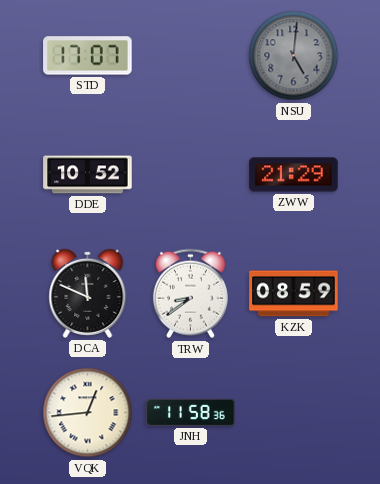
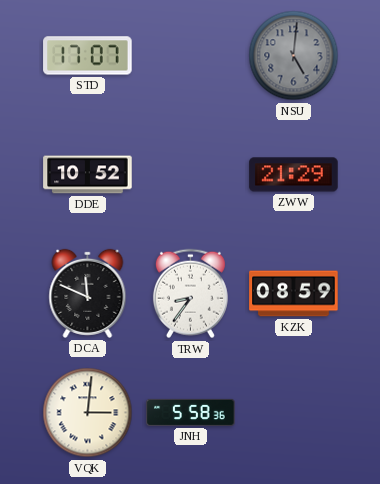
TRW: 8:39 -> 8:36
VQK: 12:44 -> 3:01
JNH: 11:58 -> 5:58
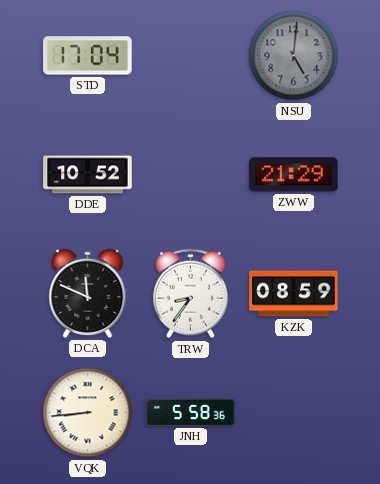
STD: 17:07 -> 17:04
VQK: 3:01 -> 8:44
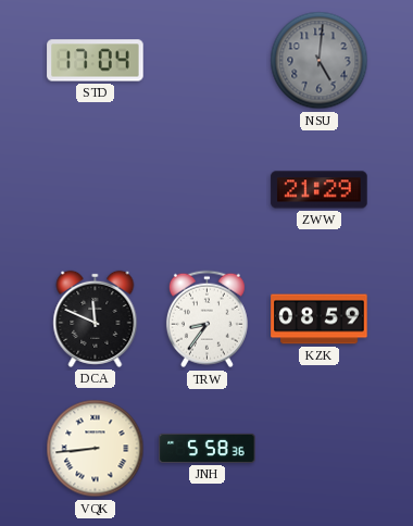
DDE: 10:52 -> none
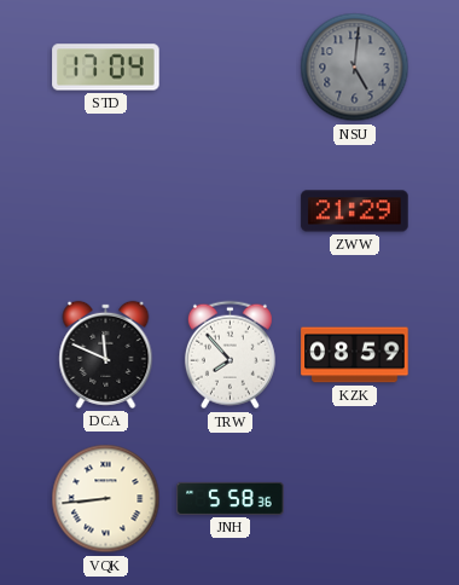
TRW: 8:36 -> 7:53
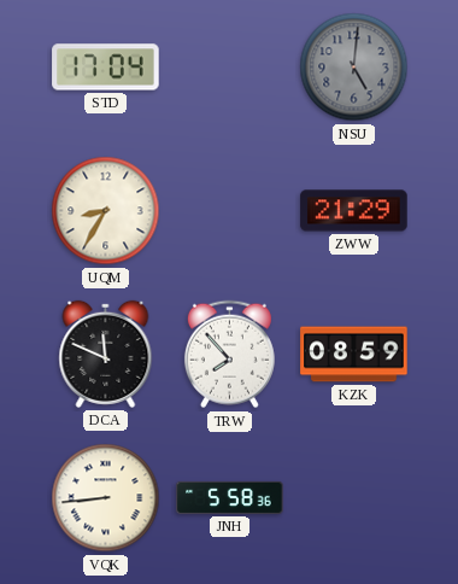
UQM: none -> 8:35
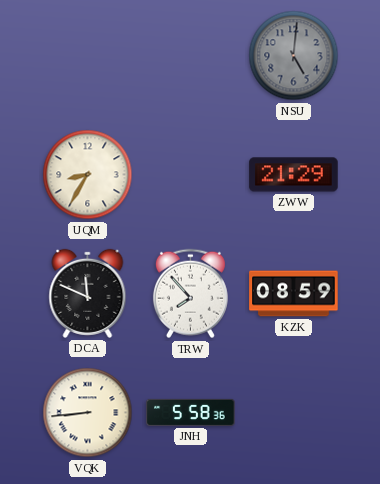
STD: 17:04 -> none
